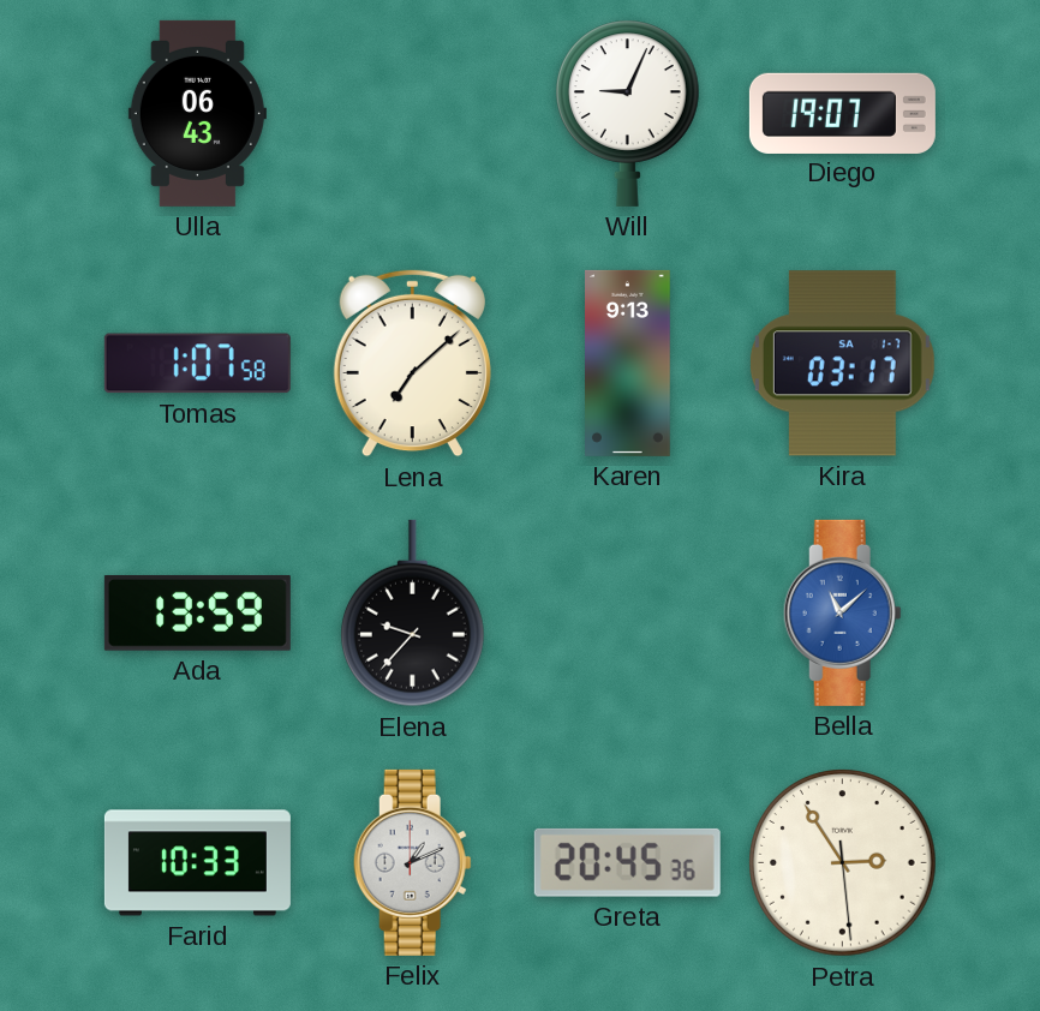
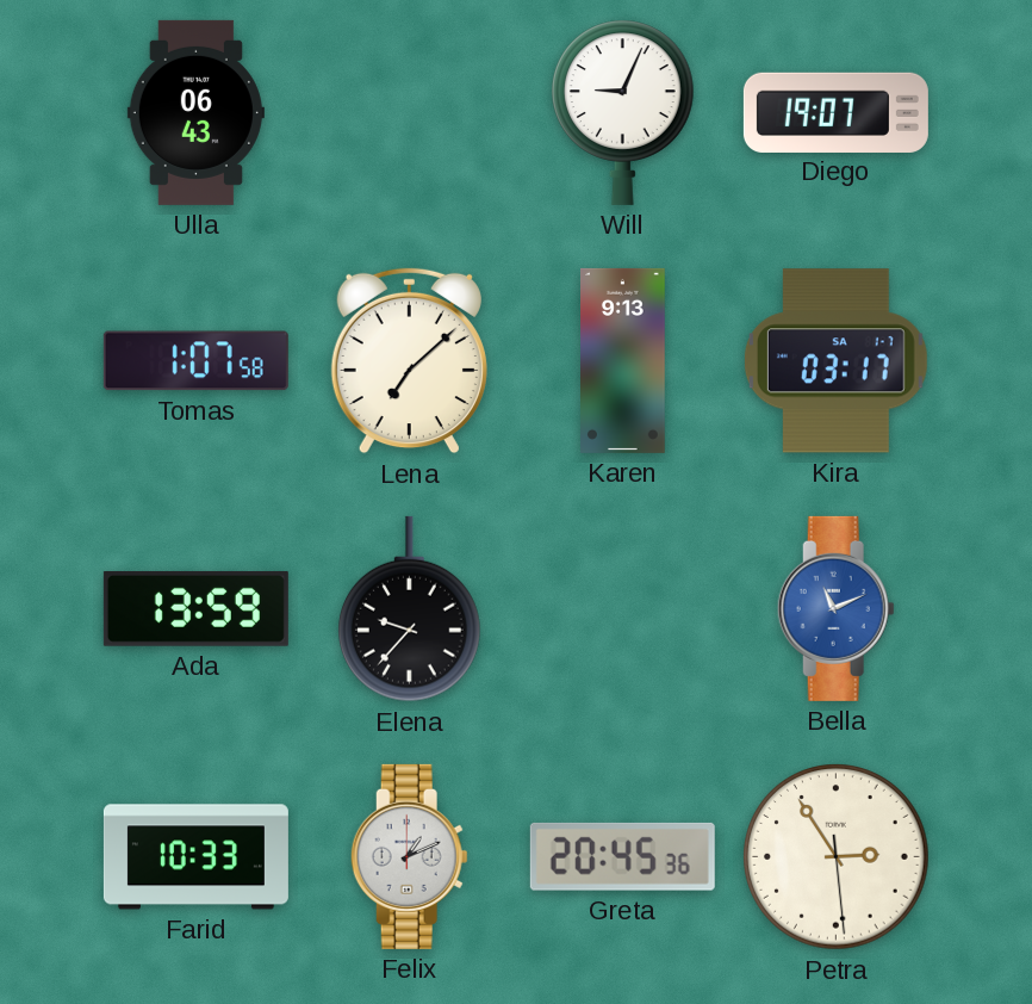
Bella: 11:08 -> 11:11
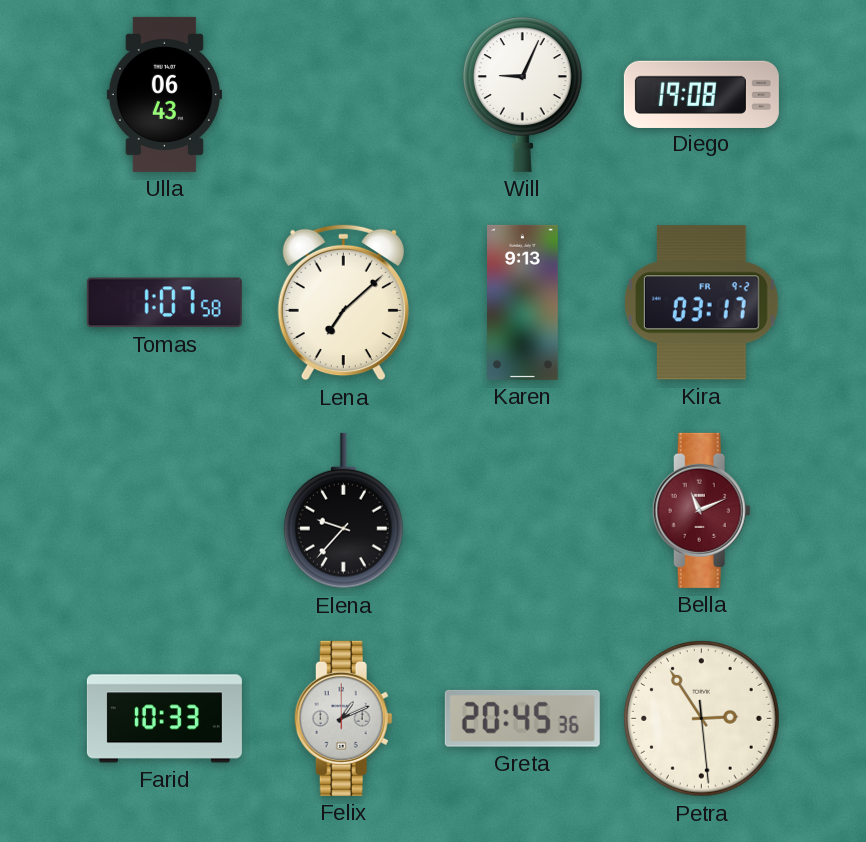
Diego: 19:07 -> 19:08
Kira date: SA 1-7 -> FR 9-2
Ada: 13:59 -> none
Bella dial: blue -> burgundy
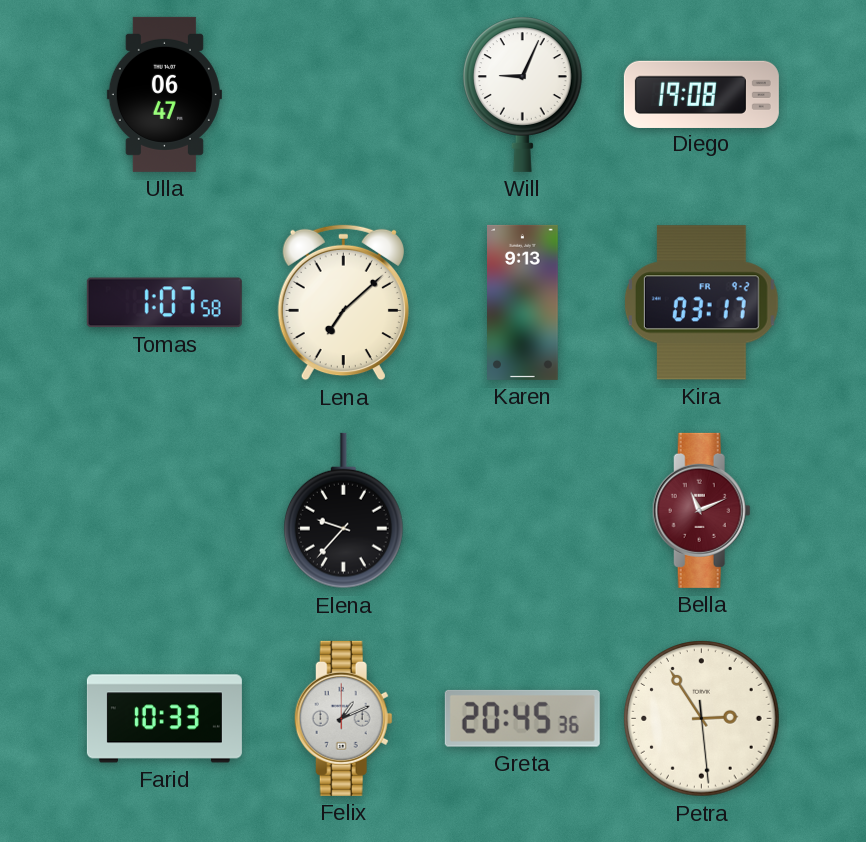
Ulla: 06:43 -> 06:47
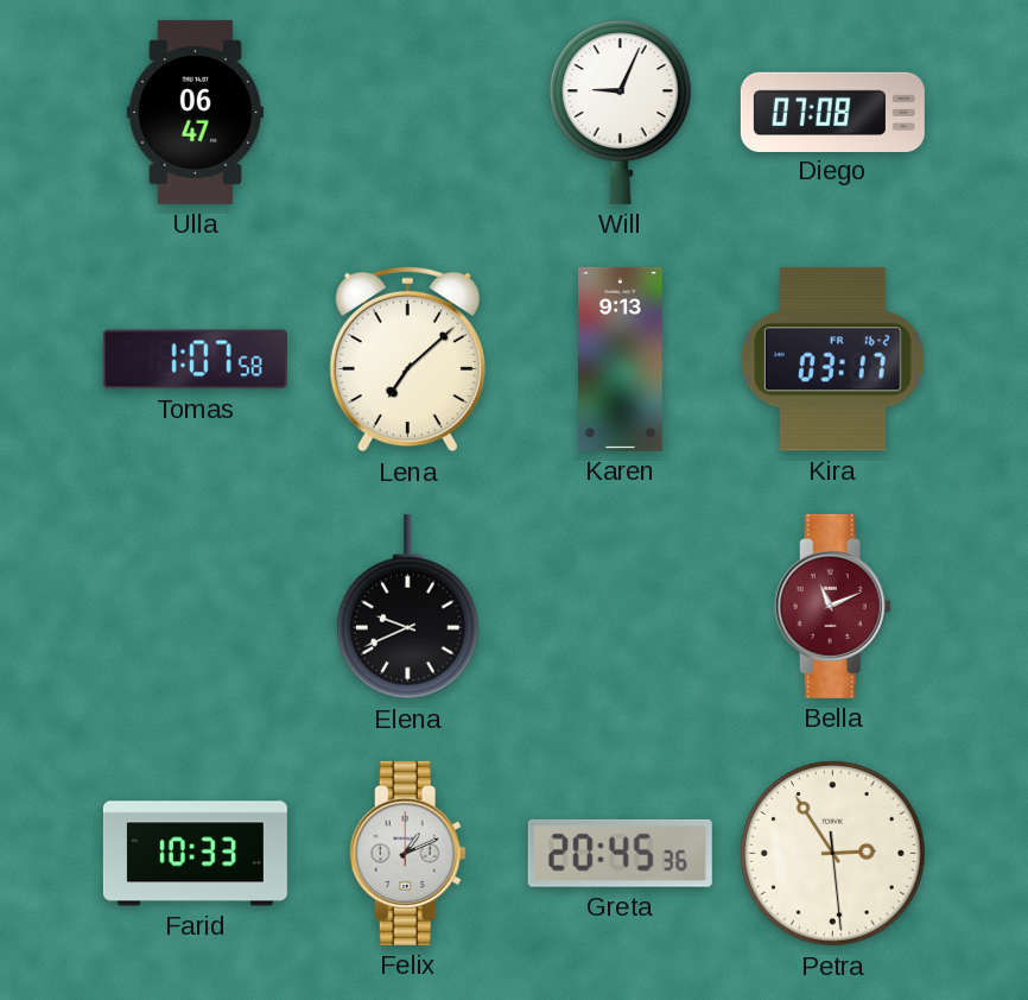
Diego: 19:08 -> 07:08
Kira date: FR 9-2 -> FR 16-2
Elena: 9:37 -> 9:41
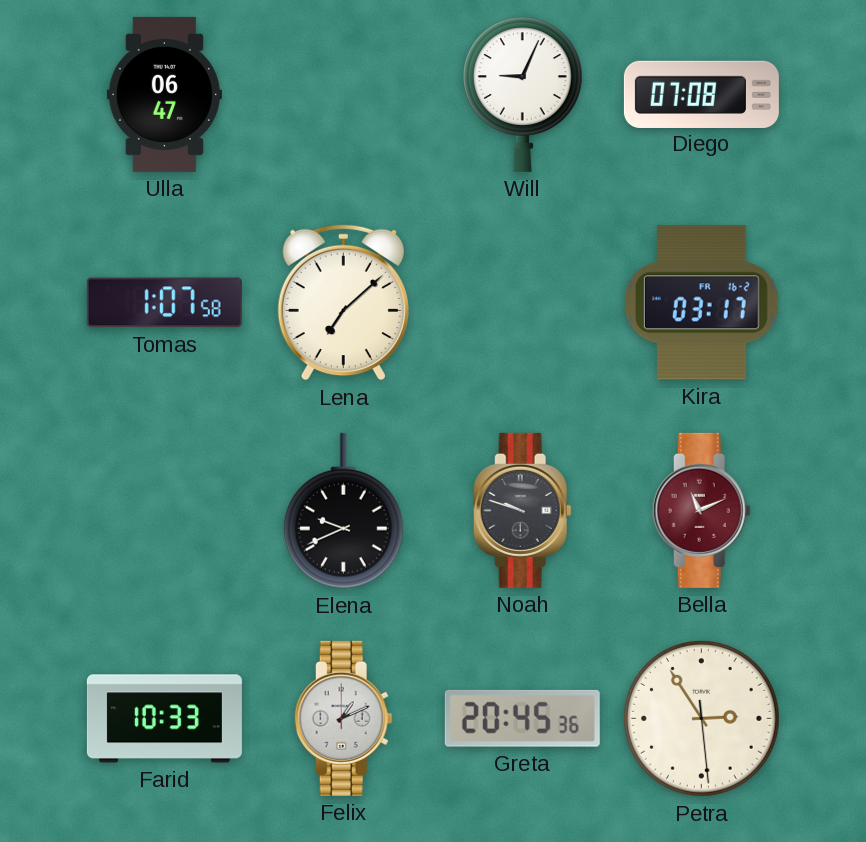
Karen: 9:13 -> none
Noah: none -> 9:48
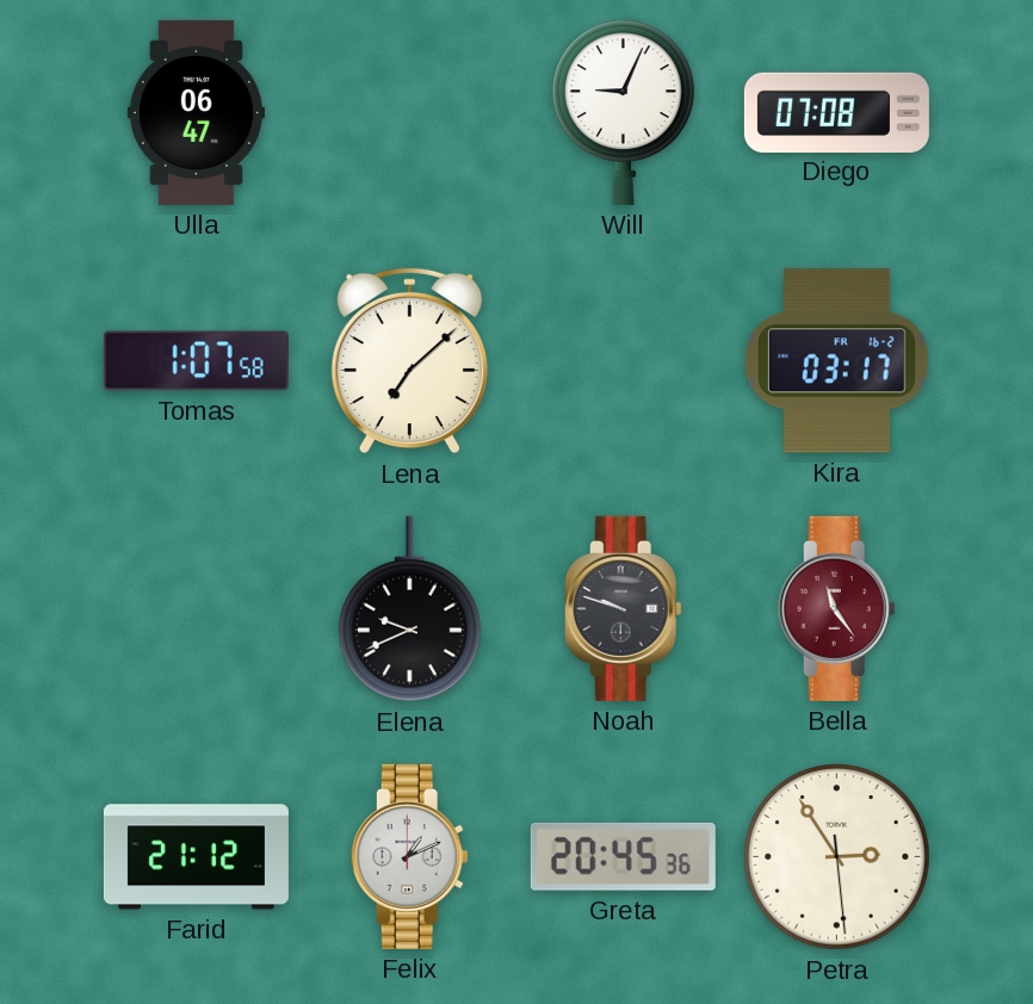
Bella: 11:11 -> 11:24
Farid: 10:33 -> 21:12
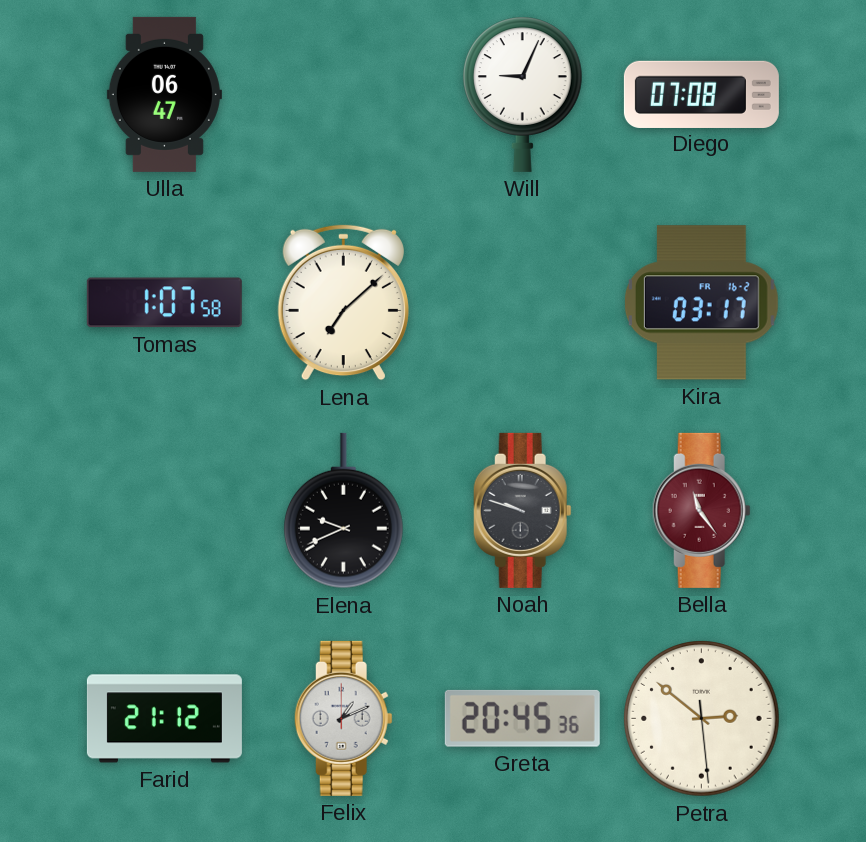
Petra: 2:54 -> 2:51
